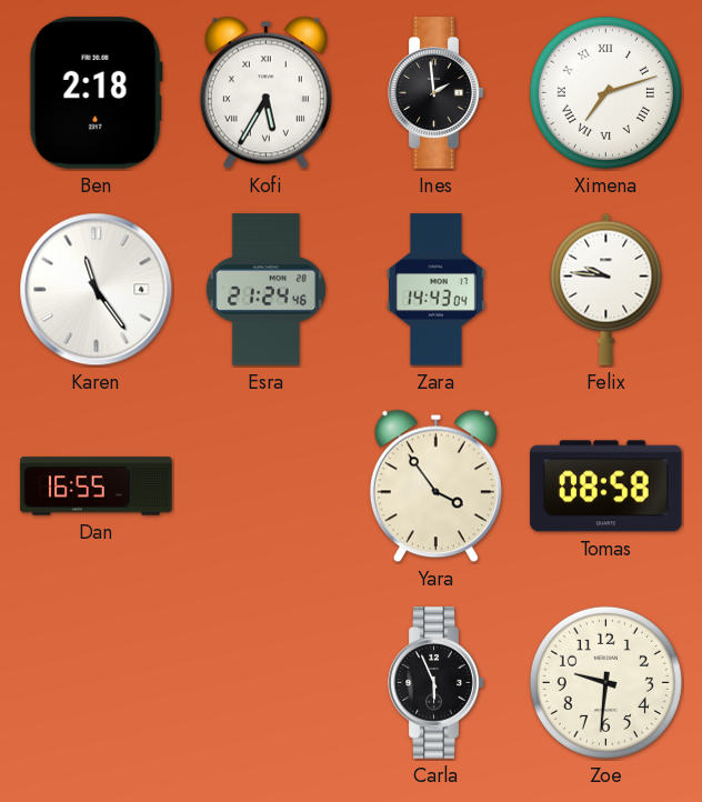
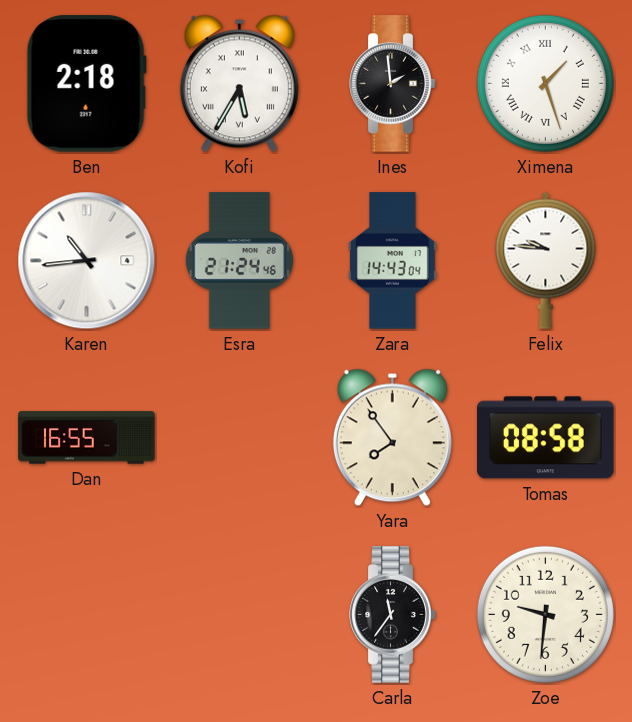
Ximena: 7:12 -> 1:27
Karen: 11:24 -> 10:44
Yara: 3:54 -> 7:54
Carla: 5:56 -> 11:36
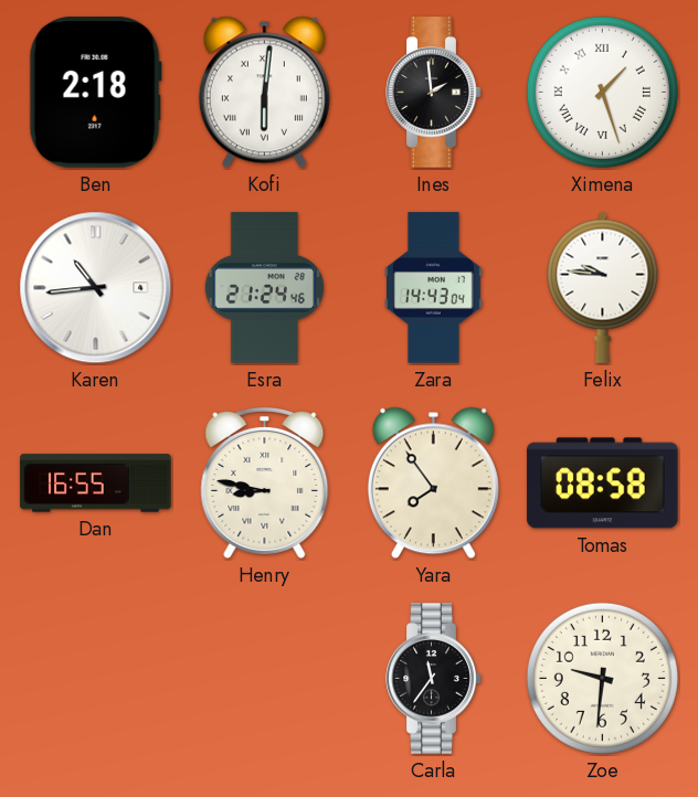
Kofi: 5:35 -> 6:01
Henry: none -> 8:47
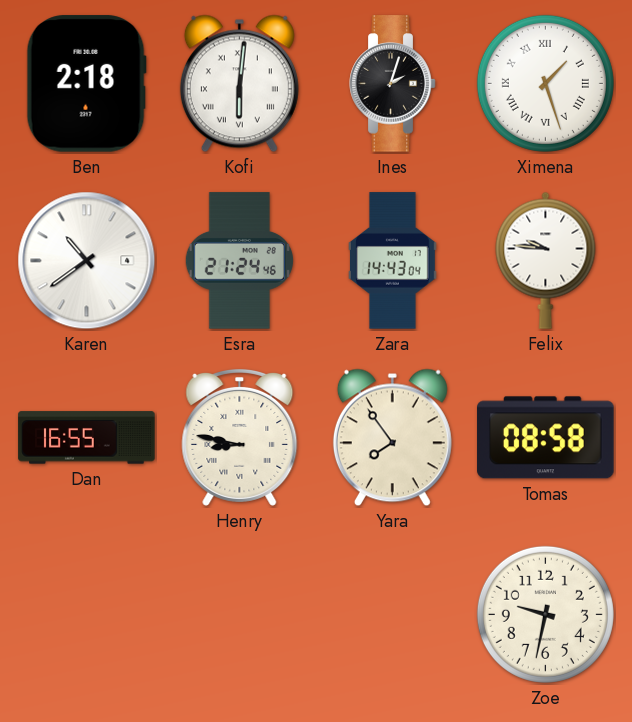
Ines: 1:59 -> 2:03
Karen: 10:44 -> 10:39
Carla: 11:36 -> none
Zoe: 9:31 -> 9:32
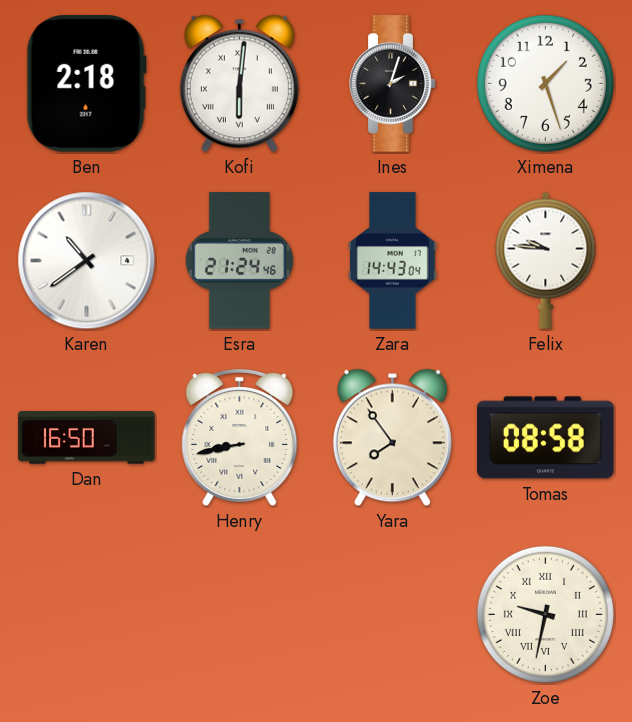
Ximena numerals: Roman -> Arabic
Dan: 16:55 -> 16:50
Henry: 8:47 -> 8:43
Zoe numerals: Arabic -> Roman
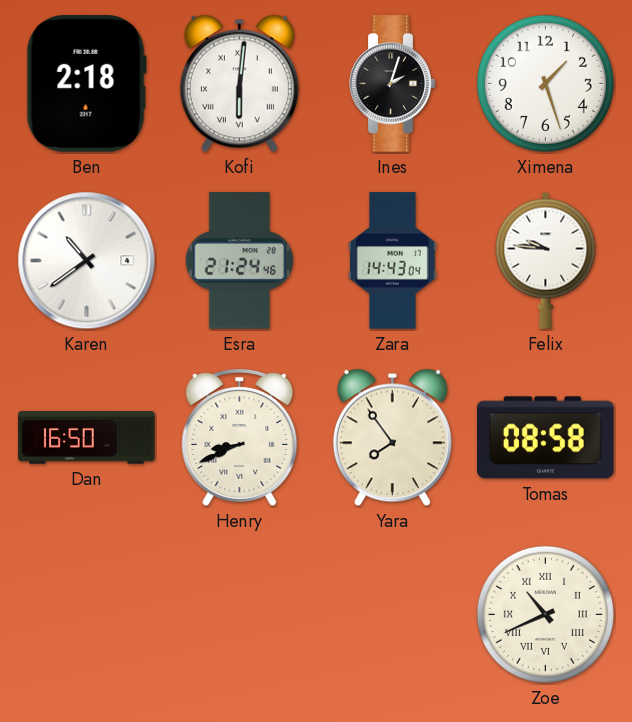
Henry: 8:43 -> 8:41
Zoe: 9:32 -> 10:41
